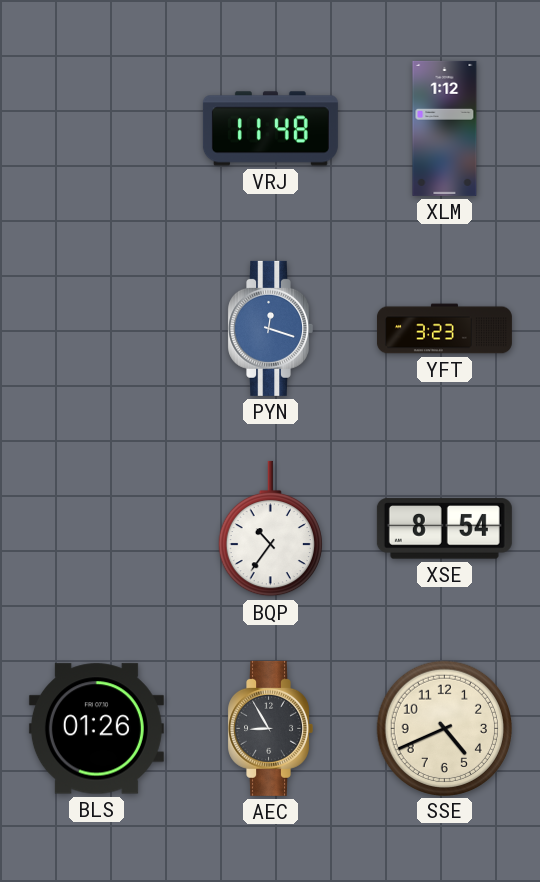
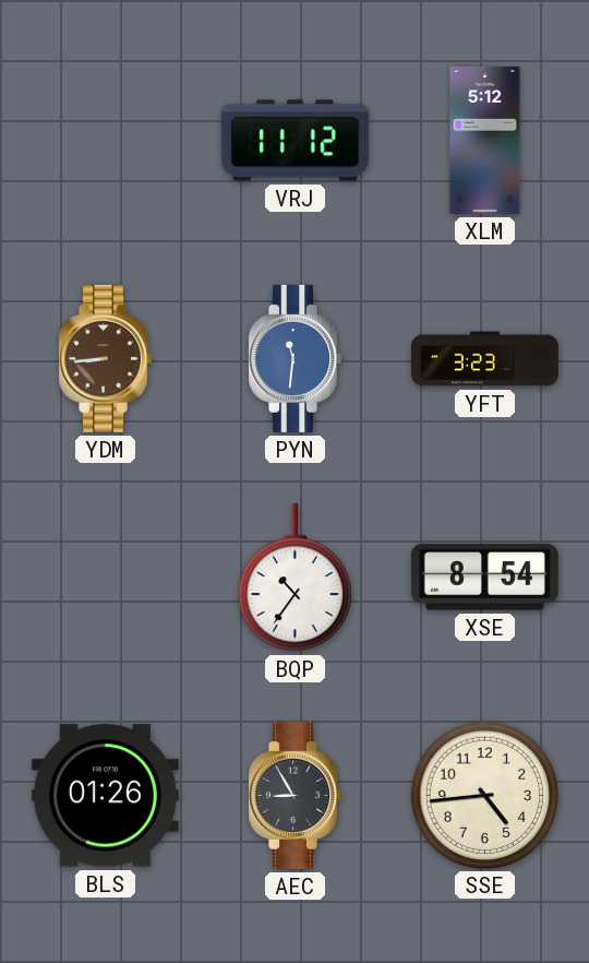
VRJ: 11:48 -> 11:12
XLM: 1:12 -> 5:12
YDM: none -> 8:44
PYN: 12:18 -> 11:31
SSE: 4:41 -> 4:44
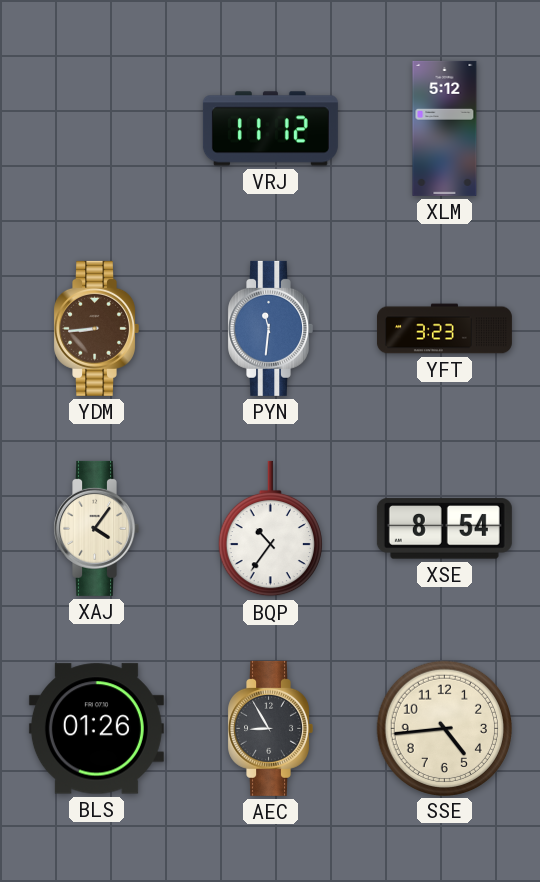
XAJ: none -> 4:06
